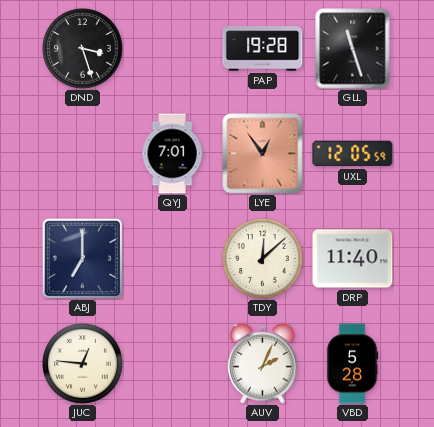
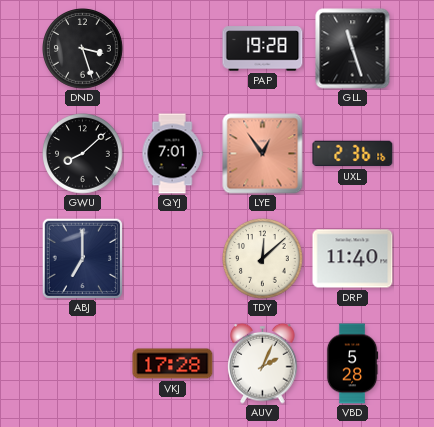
GWU: none -> 8:08
UXL: 12:05 -> 2:36
JUC: 12:46 -> none
VKJ: none -> 17:28
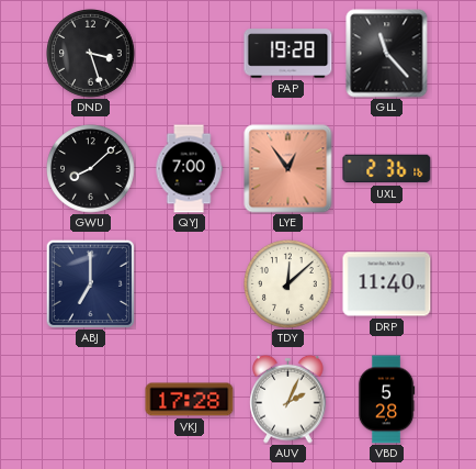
GLL: 11:27 -> 11:23
QYJ: 7:01 -> 7:00
